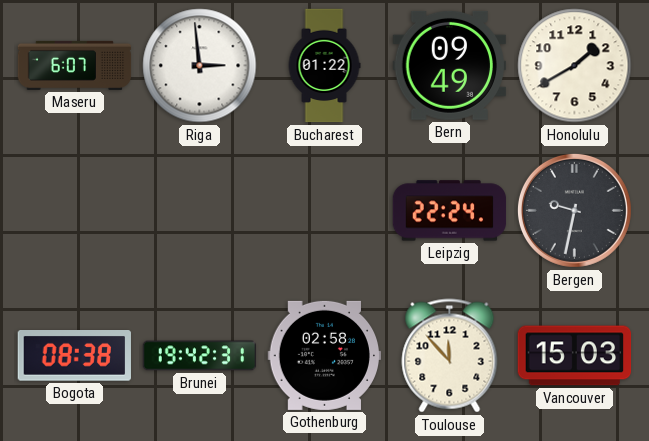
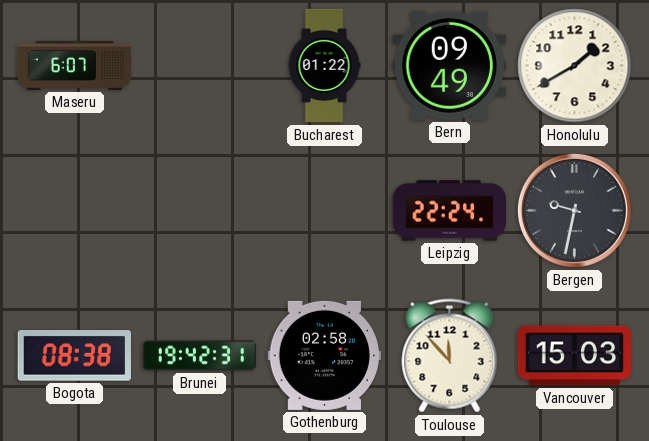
Riga: 2:59 -> none
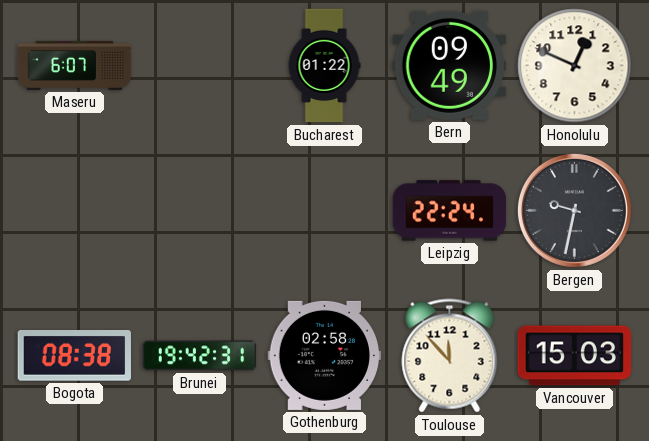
Honolulu: 1:40 -> 12:49
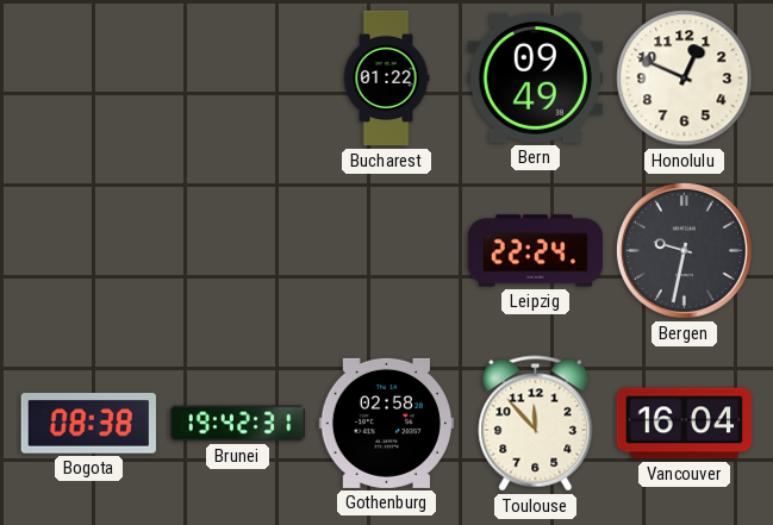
Maseru: 6:07 -> none
Vancouver: 15:03 -> 16:04
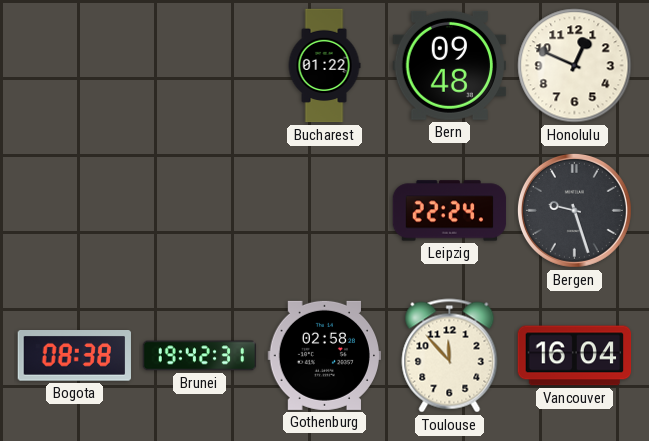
Bern: 09:49 -> 09:48
Bergen: 9:32 -> 9:27
